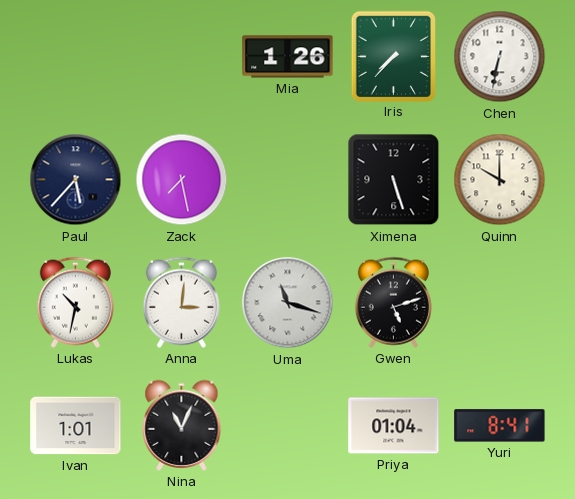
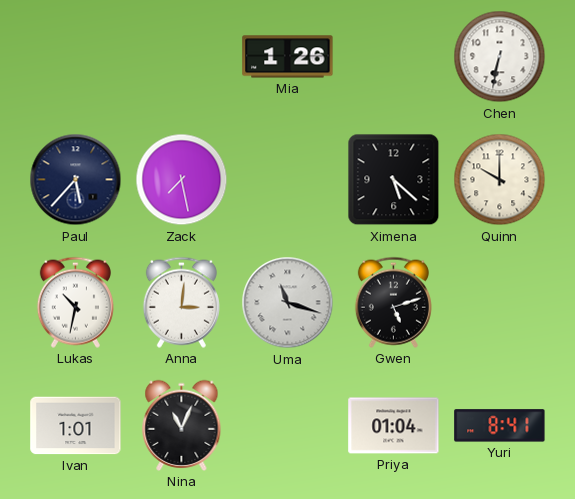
Iris: 7:37 -> none
Ximena: 5:27 -> 5:22
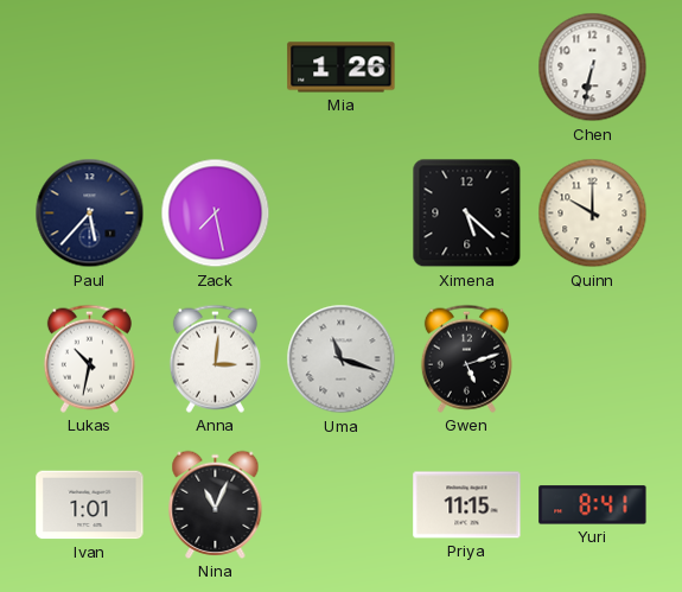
Priya: 01:04 -> 11:15
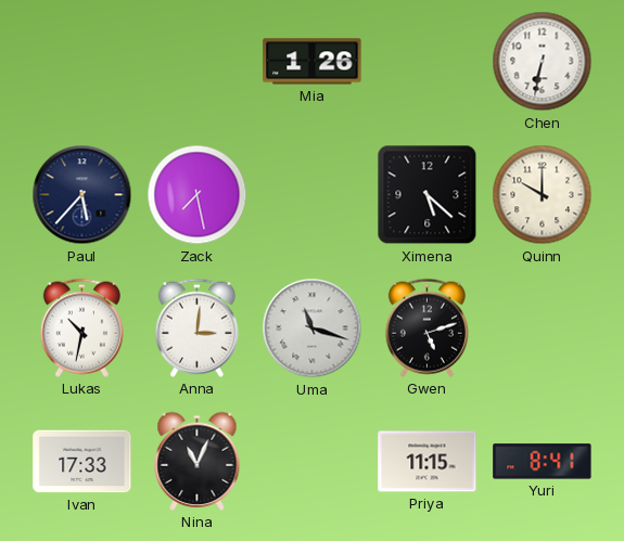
Ivan: 1:01 -> 17:33
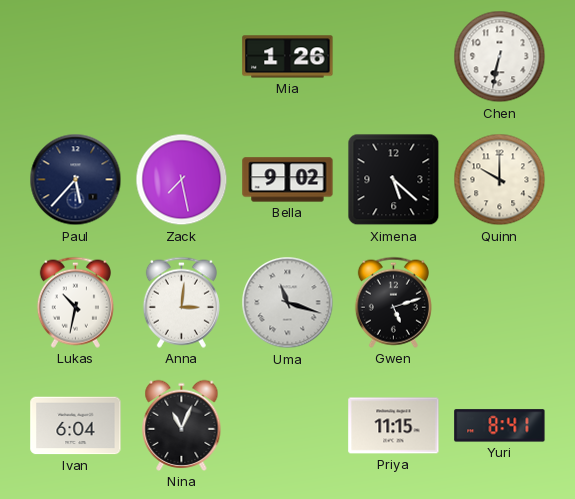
Bella: none -> 9:02
Ivan: 17:33 -> 6:04
